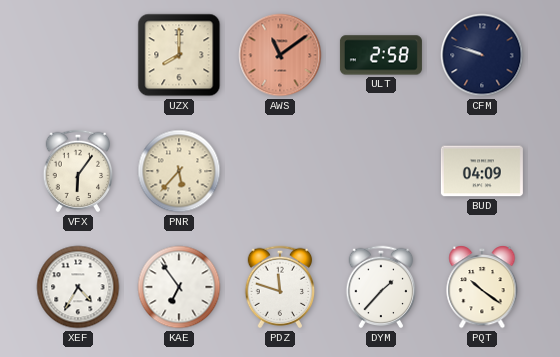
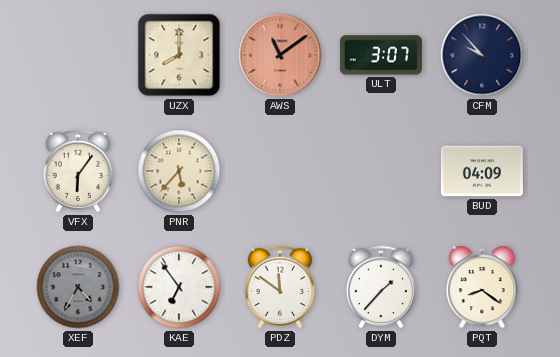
ULT: 2:58 -> 3:07
CFM: 9:48 -> 9:53
XEF dial: white -> grey
PDZ: 11:48 -> 11:51
PQT: 10:21 -> 8:21
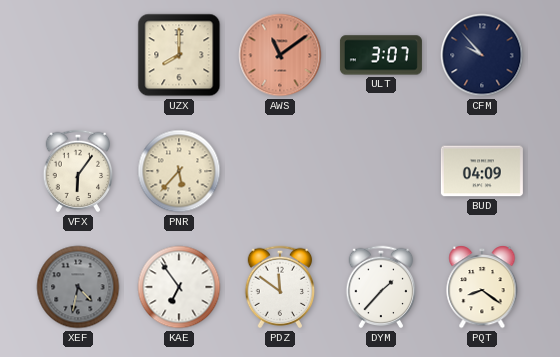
XEF: 4:35 -> 4:32
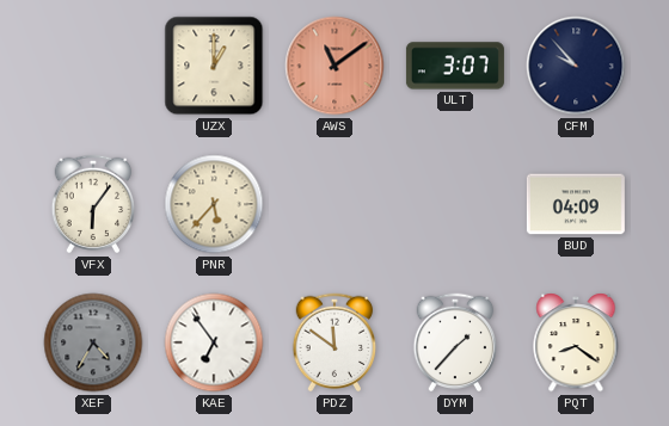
UZX: 8:00 -> 1:00
XEF: 4:32 -> 4:35
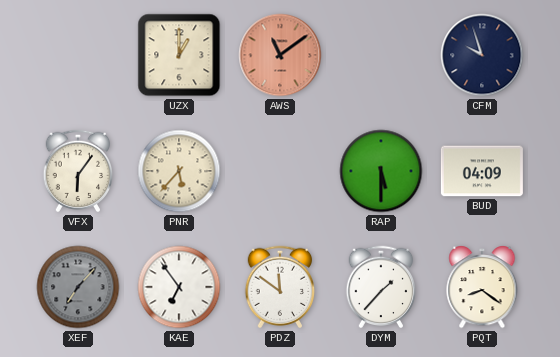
ULT: 3:07 -> none
CFM: 9:53 -> 9:57
RAP: none -> 5:30
XEF: 4:35 -> 7:07
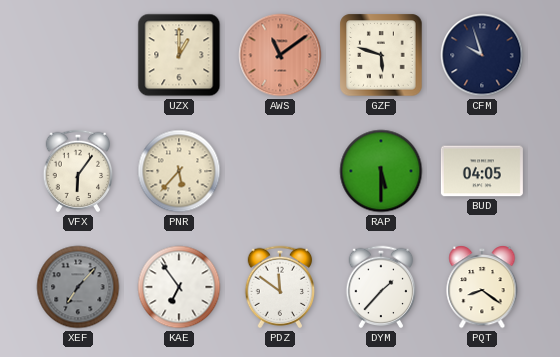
GZF: none -> 5:48
BUD: 04:09 -> 04:05
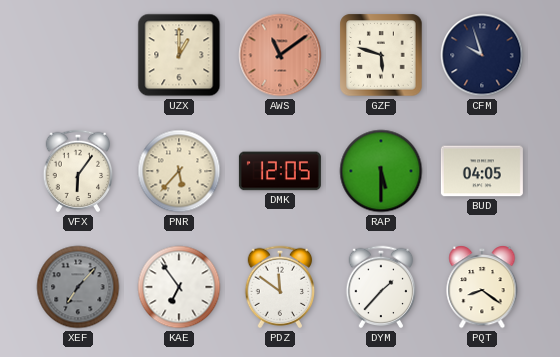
DMK: none -> 12:05
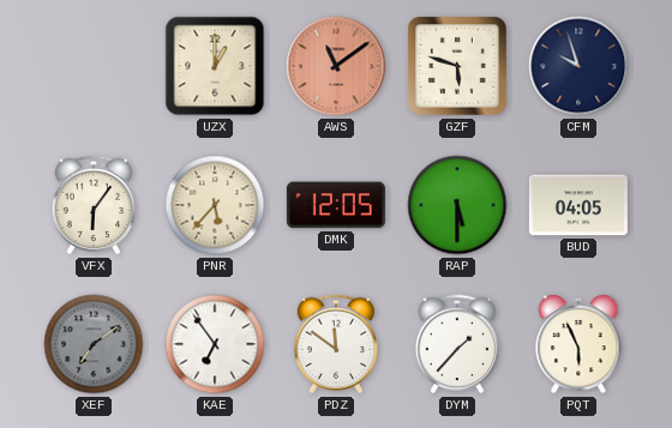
XEF: 7:07 -> 7:09
PQT: 8:21 -> 5:56
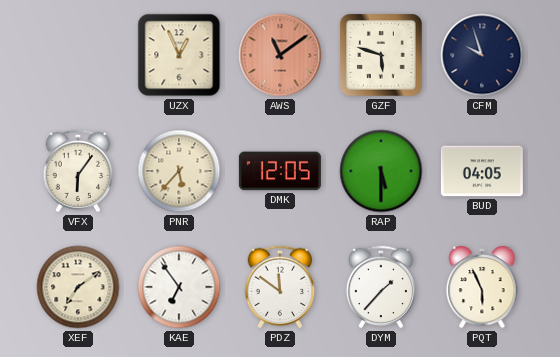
UZX: 1:00 -> 12:56
XEF dial: grey -> cream
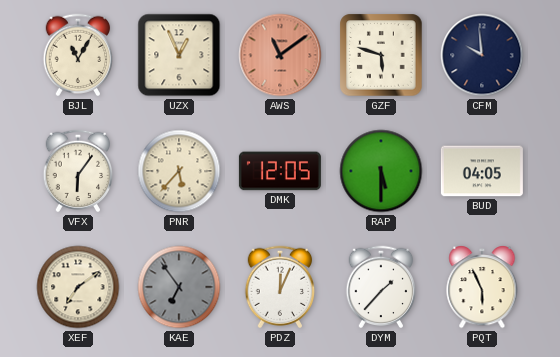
BJL: none -> 11:05
CFM: 9:57 -> 9:59
KAE dial: white -> grey
PDZ: 11:51 -> 12:04
